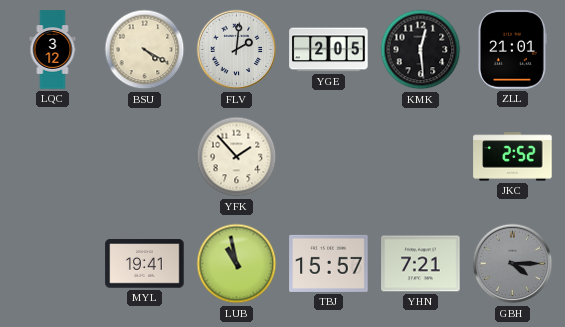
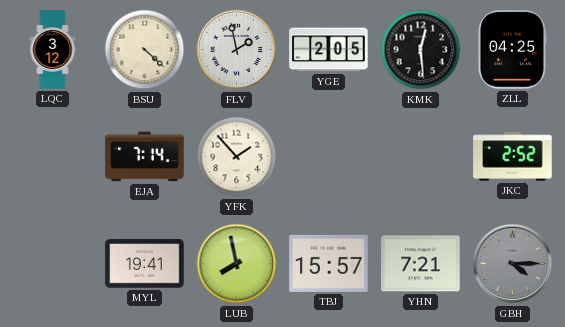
BSU: 4:20 -> 4:22
FLV: 2:01 -> 1:58
ZLL: 21:01 -> 04:25
EJA: none -> 7:14
LUB: 10:58 -> 7:58
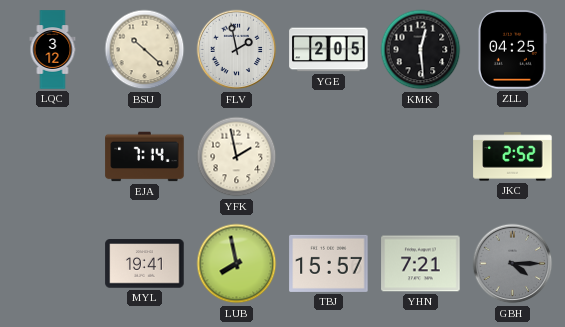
BSU: 4:22 -> 10:22
YFK: 1:53 -> 1:58
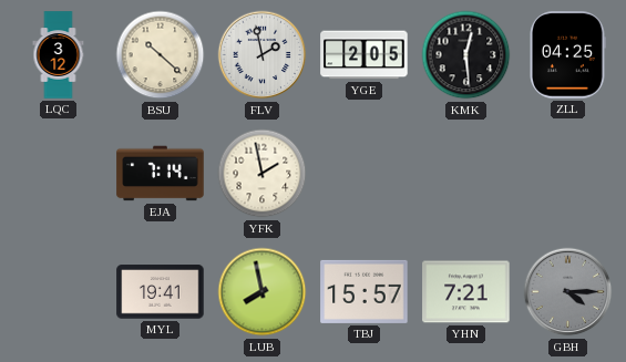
JKC: 2:52 -> none
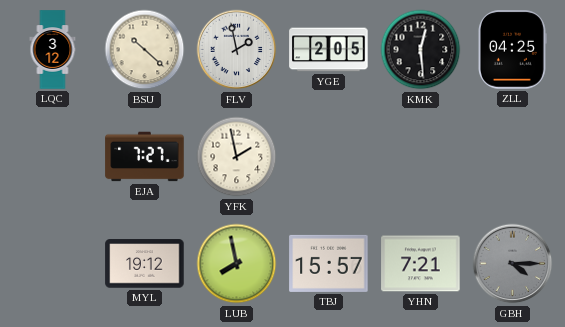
EJA: 7:14 -> 7:27
MYL: 19:41 -> 19:12
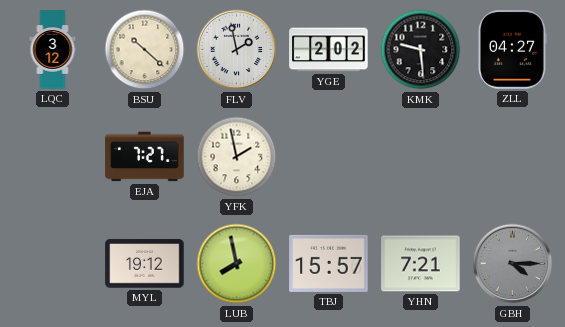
YGE: 2:05 -> 2:02
KMK: 12:29 -> 9:29
ZLL: 04:25 -> 04:27
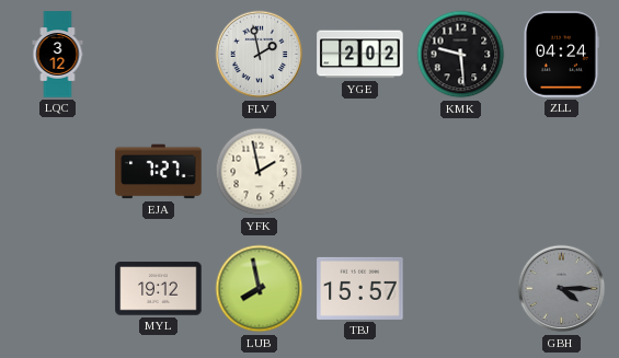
BSU: 10:22 -> none
ZLL: 04:27 -> 04:24
YHN: 7:21 -> none
